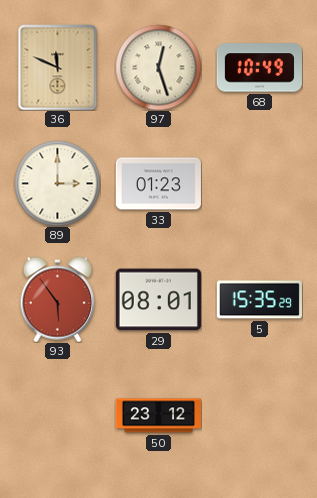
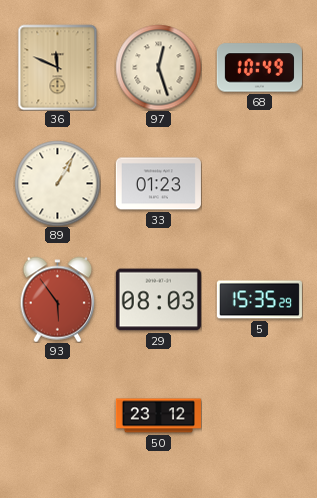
89: 3:00 -> 1:05
29: 08:01 -> 08:03
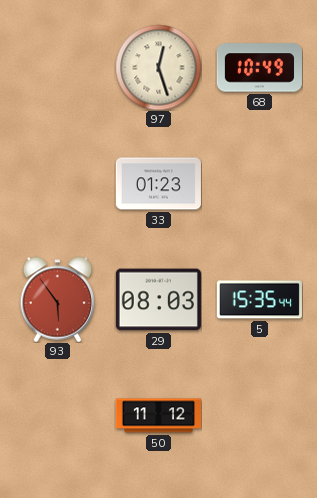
36: 11:49 -> none
89: 1:05 -> none
5: 15:35:29 -> 15:35:44
50: 23:12 -> 11:12
